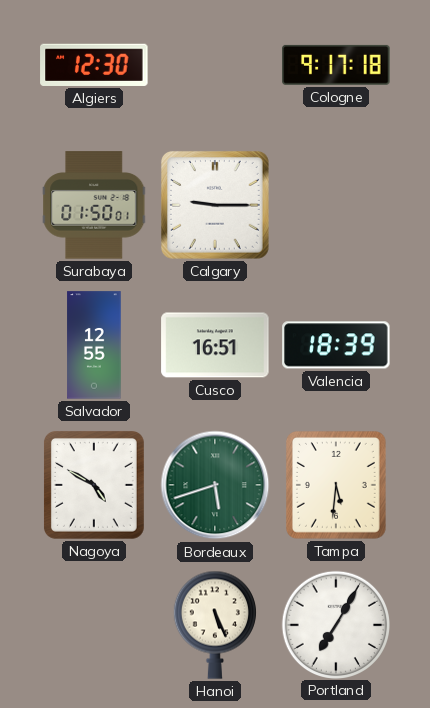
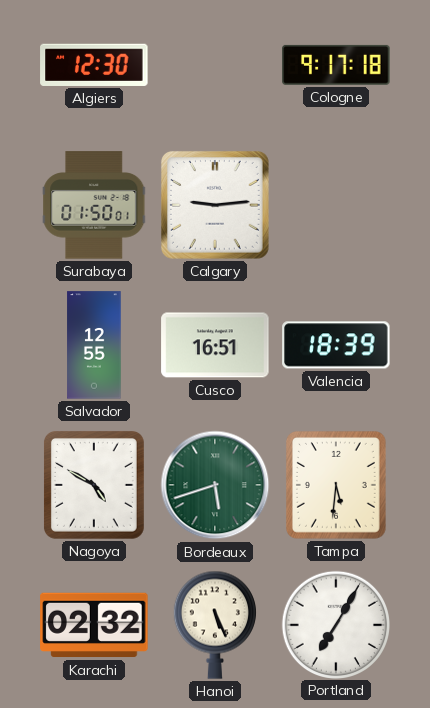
Calgary: 9:15 -> 9:14
Karachi: none -> 02:32
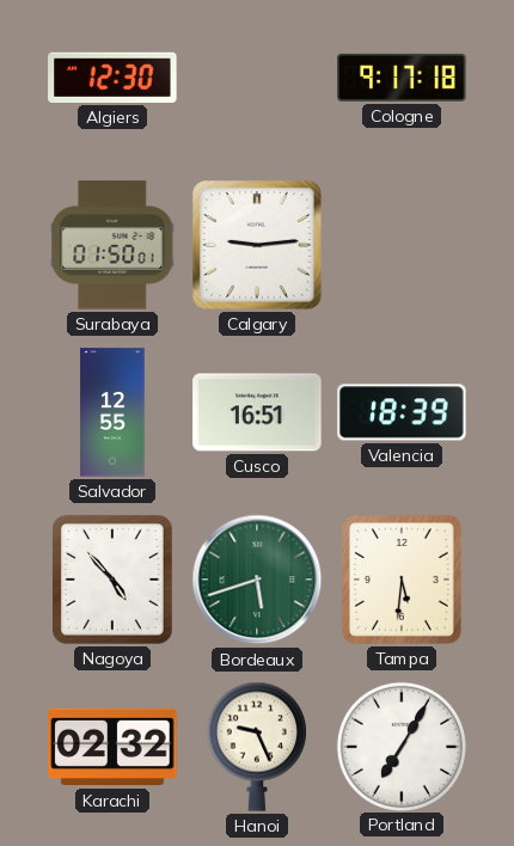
Nagoya: 4:50 -> 4:53
Hanoi: 5:26 -> 9:26
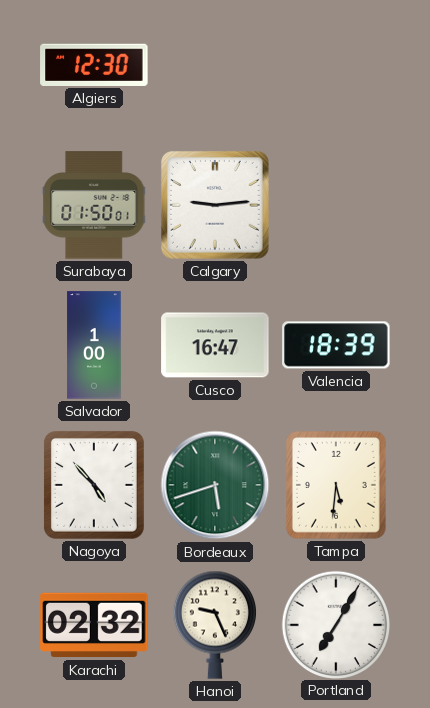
Cologne: 9:17 -> none
Salvador: 12:55 -> 1:00
Cusco: 16:51 -> 16:47
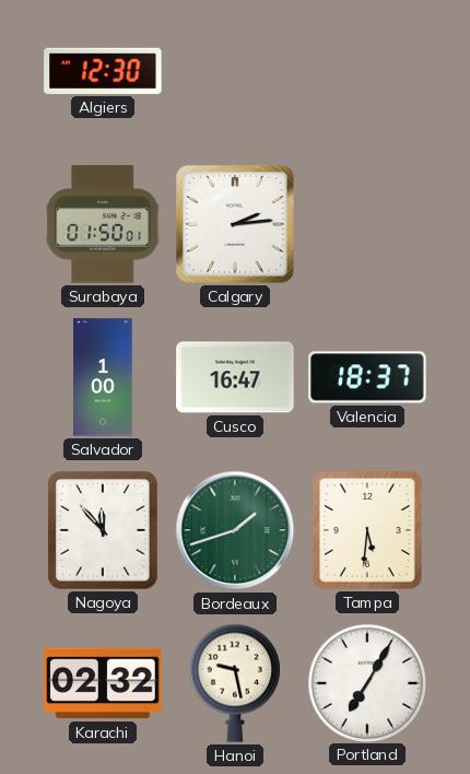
Calgary: 9:14 -> 2:14
Valencia: 18:39 -> 18:37
Nagoya: 4:53 -> 11:53
Bordeaux: 5:42 -> 1:42
Hanoi: 9:26 -> 9:28
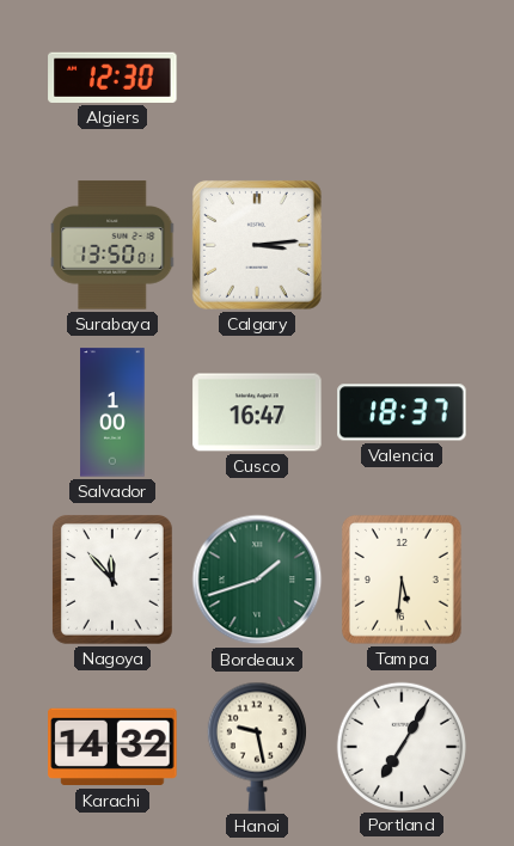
Surabaya: 01:50 -> 13:50
Calgary: 2:14 -> 3:14
Karachi: 02:32 -> 14:32
